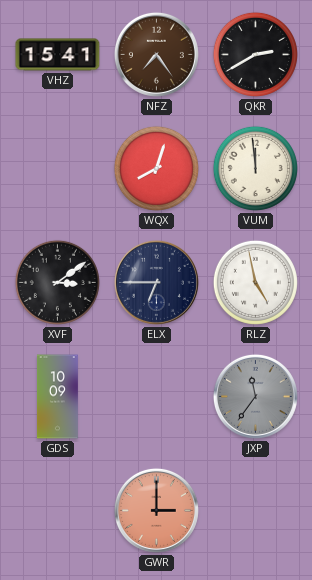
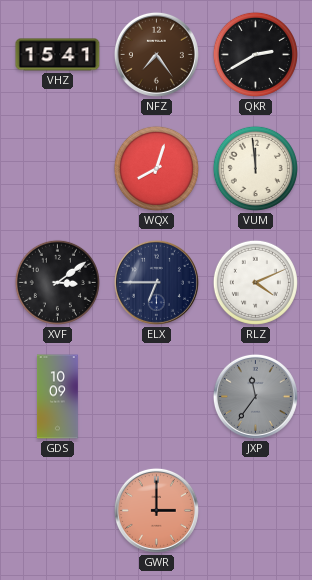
RLZ: 4:58 -> 4:11
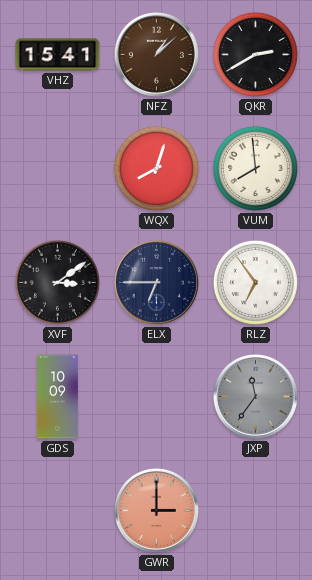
NFZ: 7:24 -> 1:08
VUM: 11:59 -> 7:59
RLZ: 4:11 -> 6:54
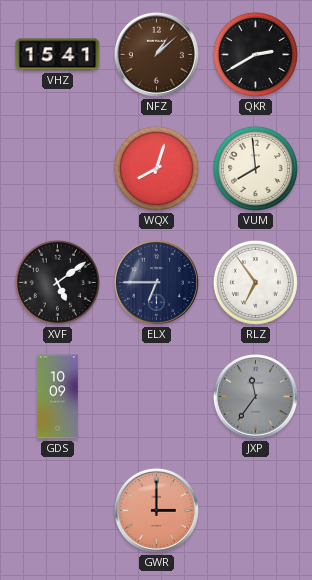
XVF: 3:09 -> 5:09
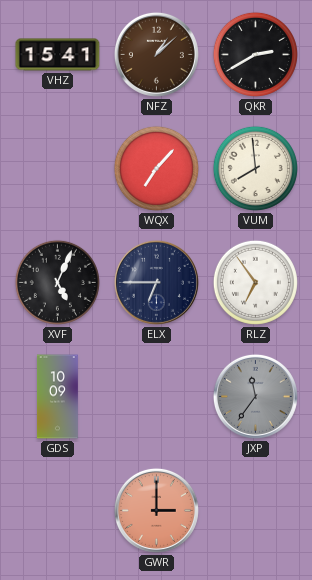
WQX: 8:03 -> 7:07
XVF: 5:09 -> 5:04
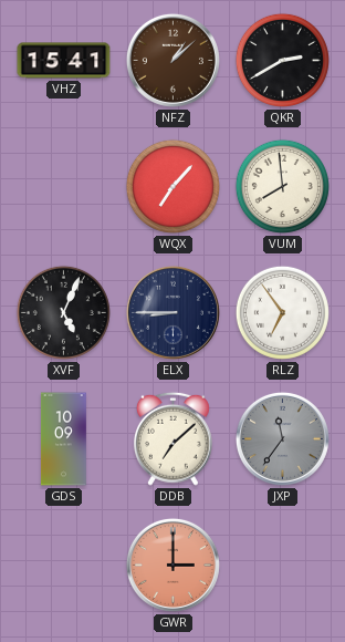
ELX: 6:45 -> 8:45
DDB: none -> 7:08
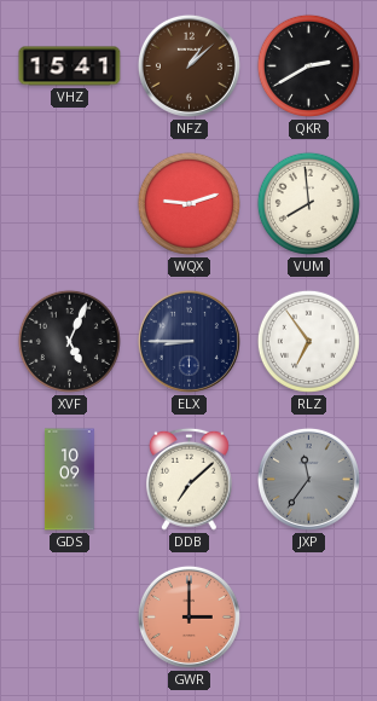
WQX: 7:07 -> 9:12
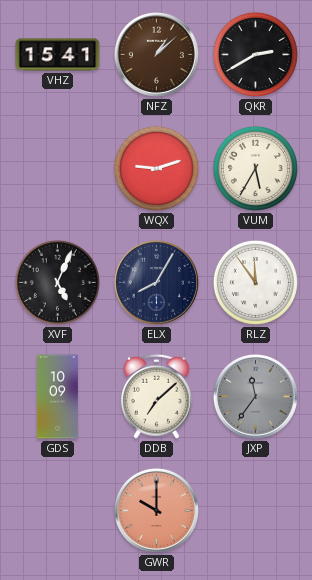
VUM: 7:59 -> 5:35
ELX: 8:45 -> 8:05
RLZ: 6:54 -> 11:54
GWR: 3:00 -> 10:00
